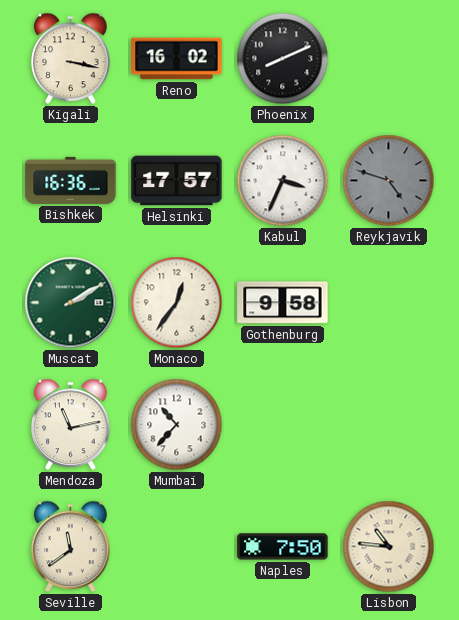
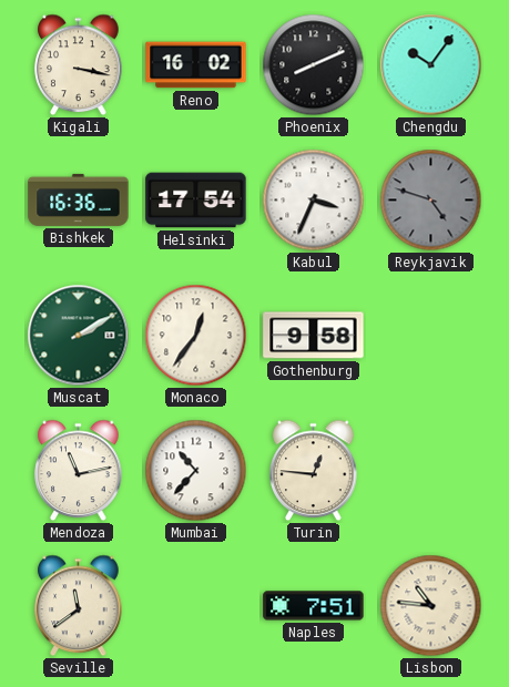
Chengdu: none -> 10:06
Helsinki: 17:57 -> 17:54
Turin: none -> 12:46
Naples: 7:50 -> 7:51
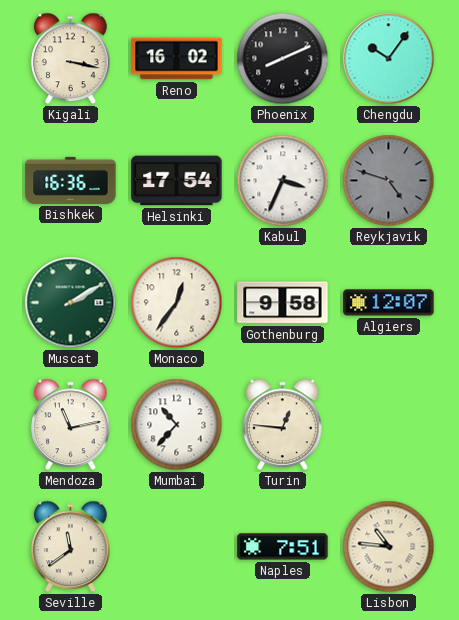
Algiers: none -> 12:07
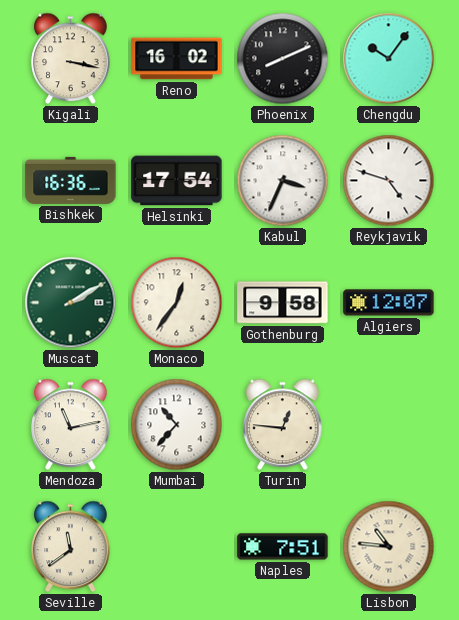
Reykjavik dial: grey -> white
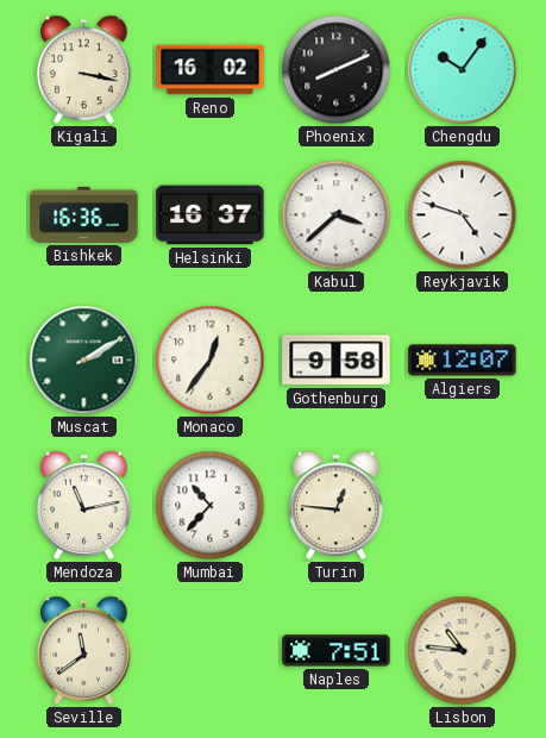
Helsinki: 17:54 -> 16:37
Kabul: 3:34 -> 3:38
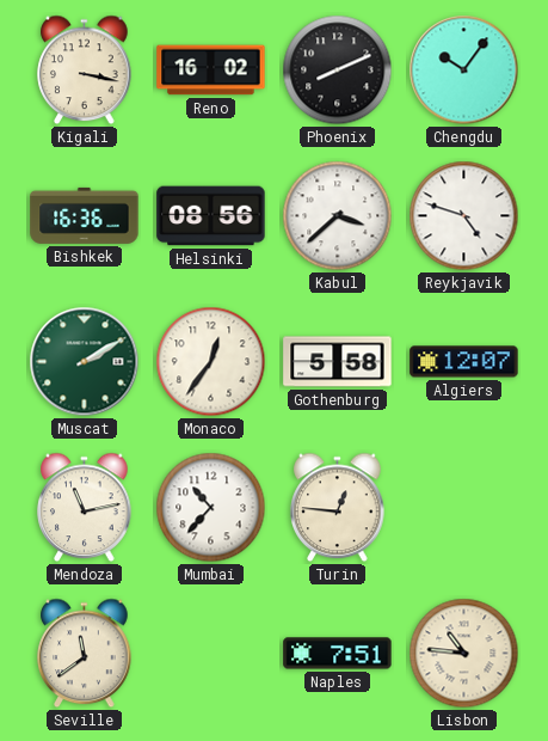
Helsinki: 16:37 -> 08:56
Gothenburg: 9:58 -> 5:58
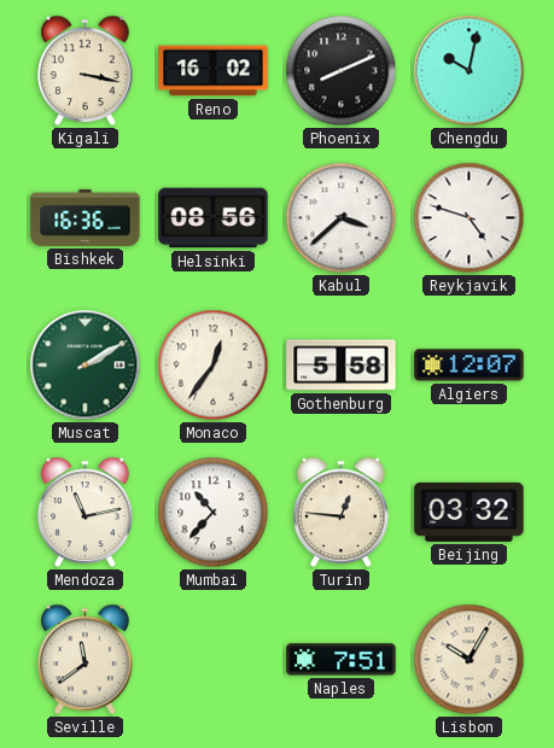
Chengdu: 10:06 -> 10:02
Beijing: none -> 03:32
Lisbon: 10:46 -> 10:05
